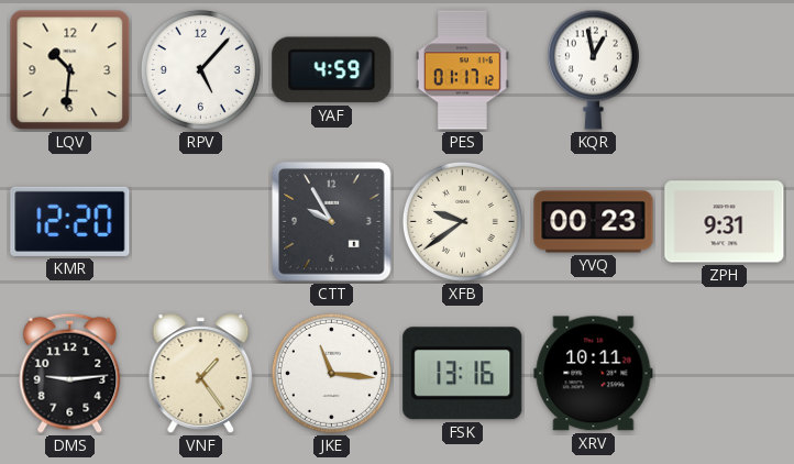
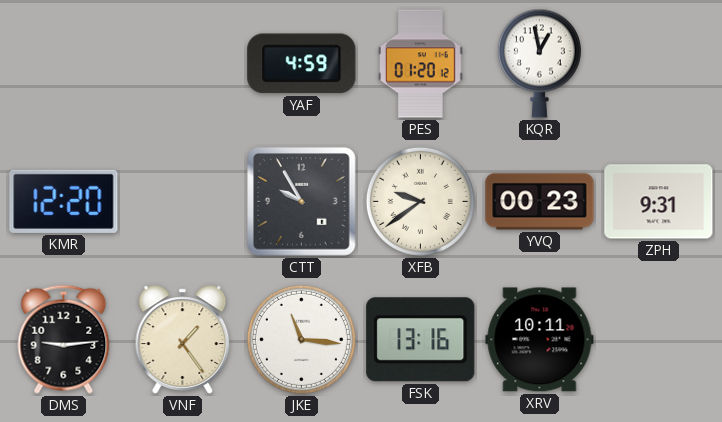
LQV: 10:31 -> none
RPV: 5:07 -> none
PES: 01:17 -> 01:20
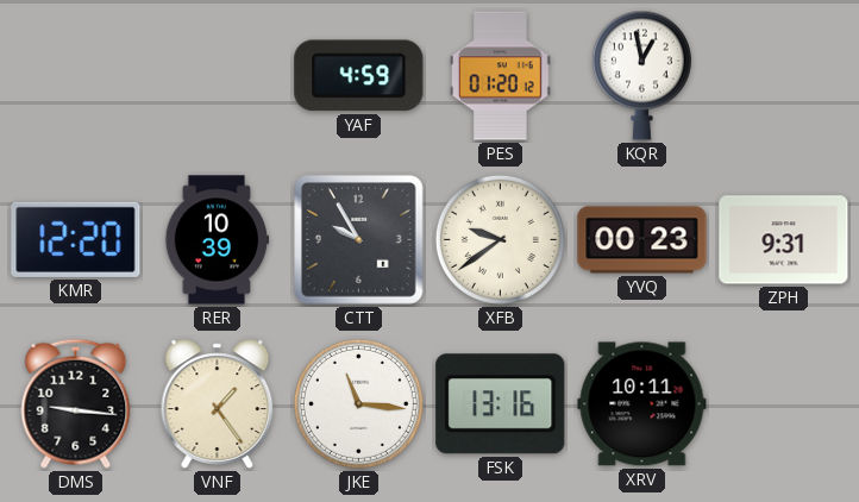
RER: none -> 10:39
DMS: 9:14 -> 9:16
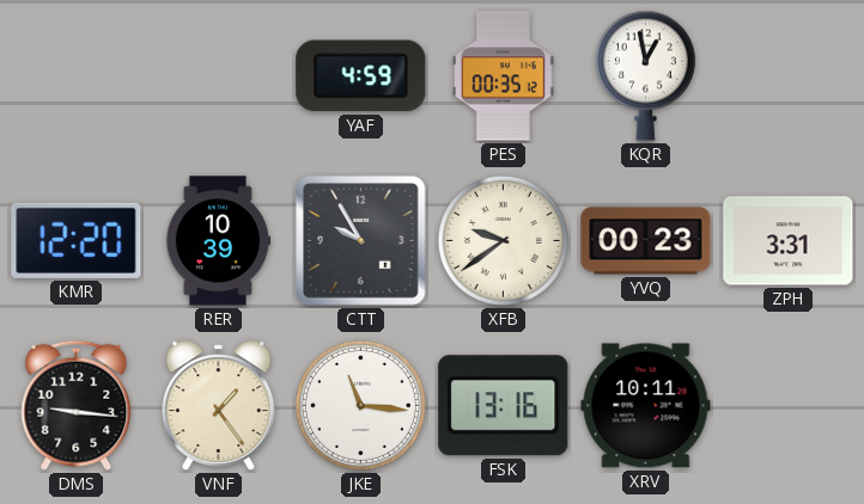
PES: 01:20 -> 00:35
ZPH: 9:31 -> 3:31
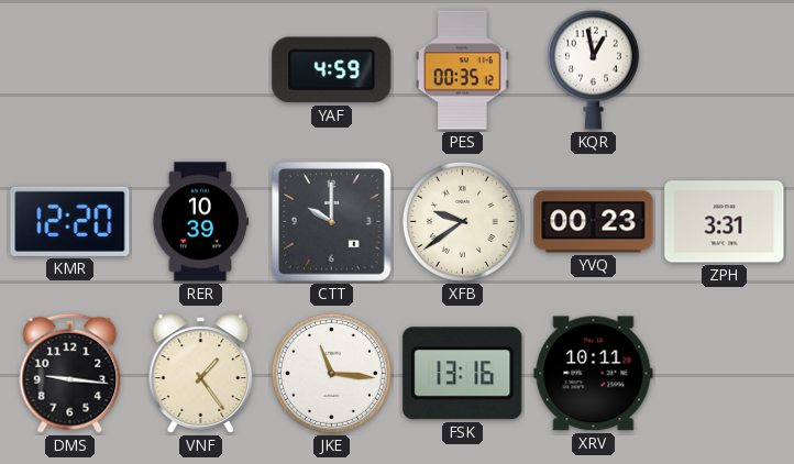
CTT: 9:55 -> 10:00
